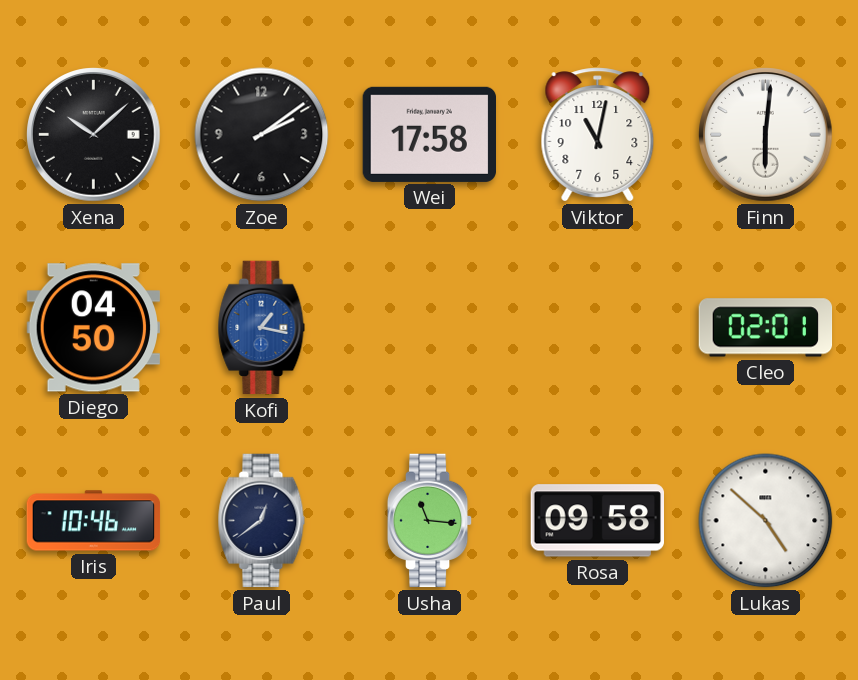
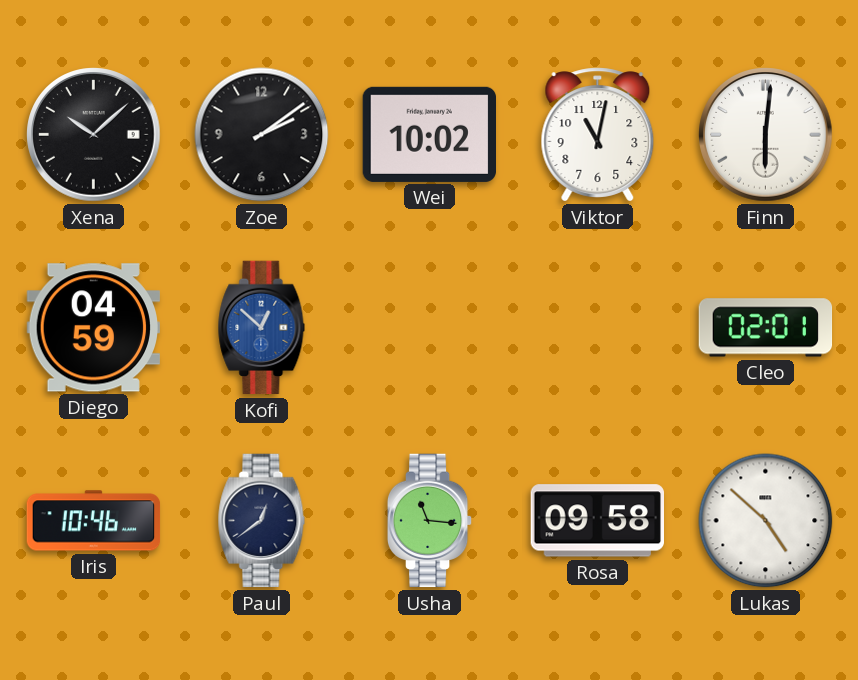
Wei: 17:58 -> 10:02
Diego: 04:50 -> 04:59
Kofi: 1:17 -> 12:52
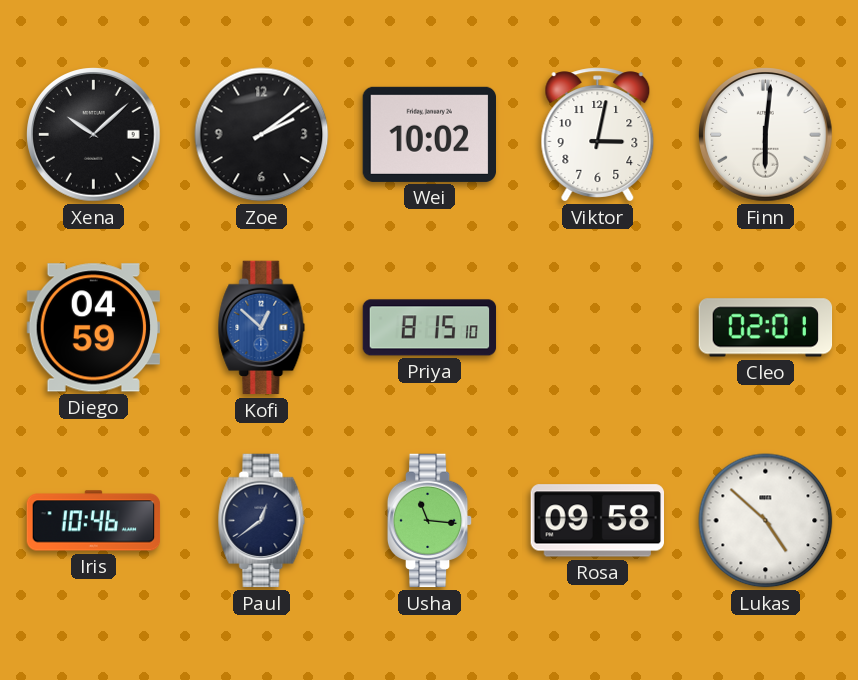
Viktor: 11:02 -> 3:02
Priya: none -> 8:15
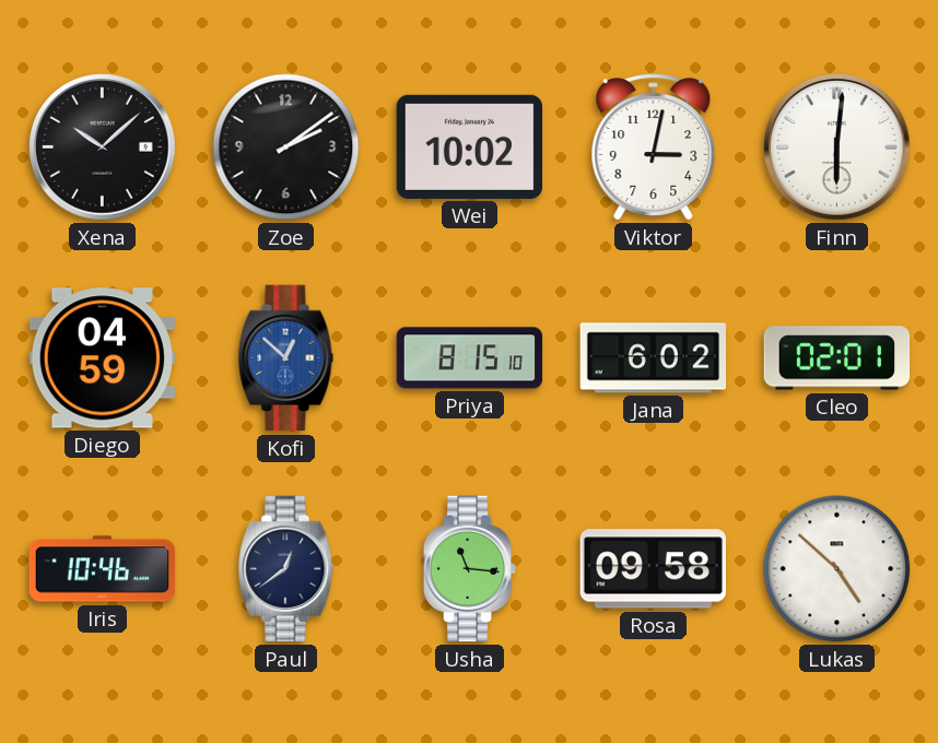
Jana: none -> 6:02
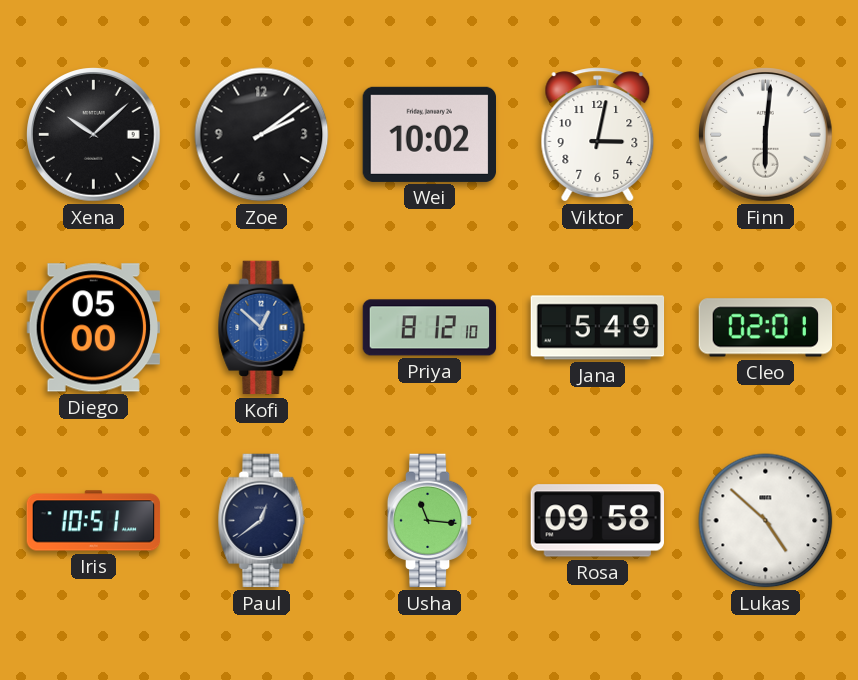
Diego: 04:59 -> 05:00
Priya: 8:15 -> 8:12
Jana: 6:02 -> 5:49
Iris: 10:46 -> 10:51
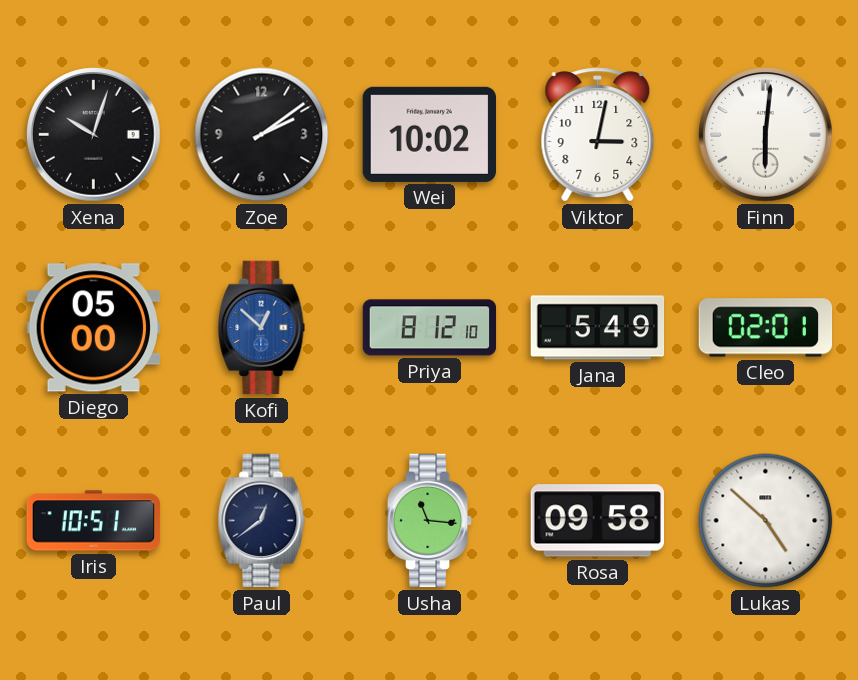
Xena: 10:08 -> 10:03
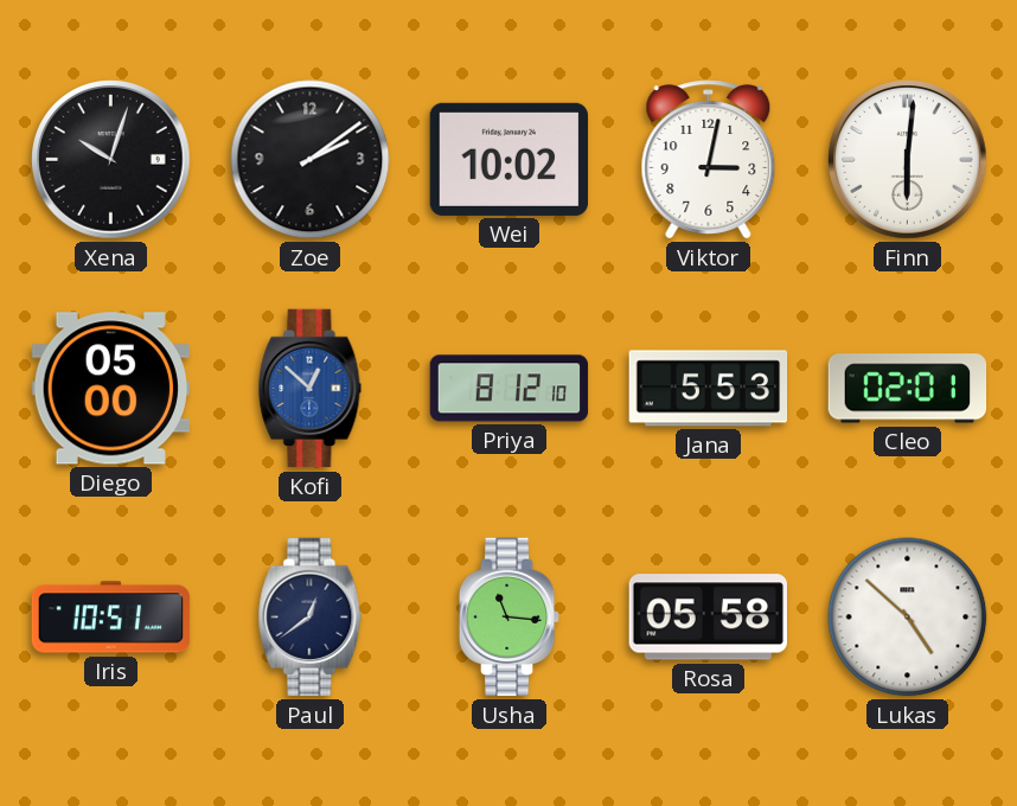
Jana: 5:49 -> 5:53
Rosa: 09:58 -> 05:58
